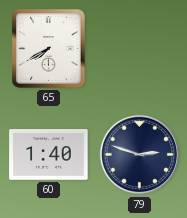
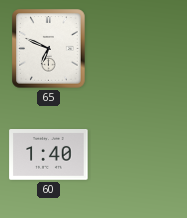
65: 7:40 -> 6:49
79: 2:48 -> none
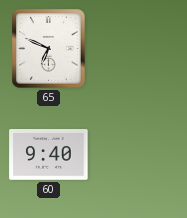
60: 1:40 -> 9:40
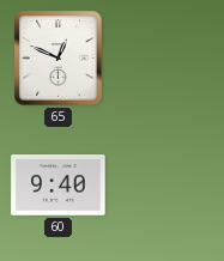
65: 6:49 -> 12:49
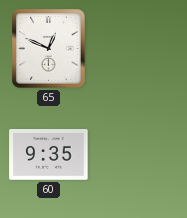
60: 9:40 -> 9:35
